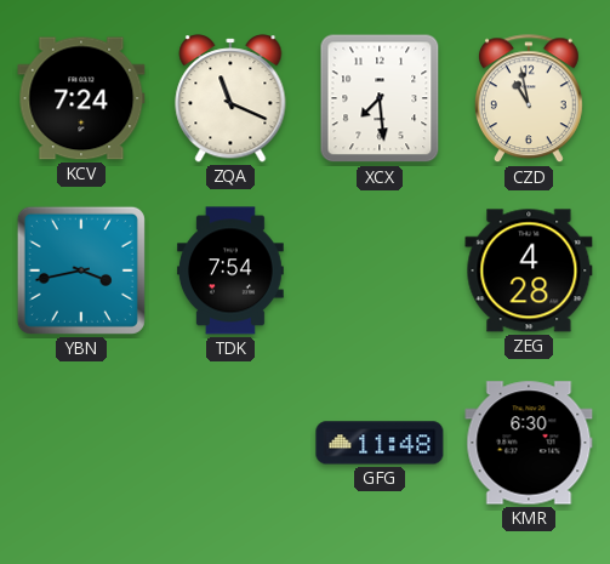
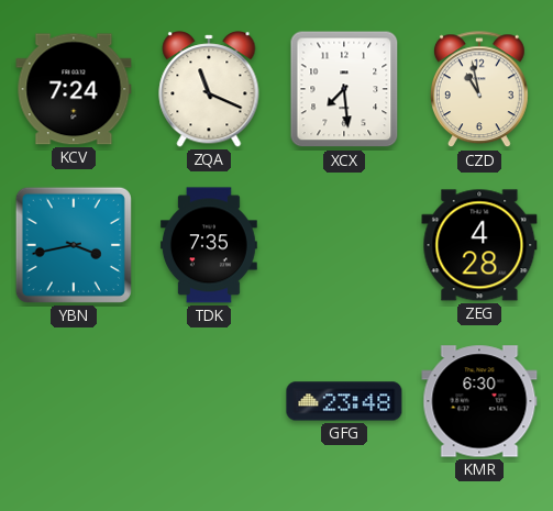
TDK: 7:54 -> 7:35
GFG: 11:48 -> 23:48
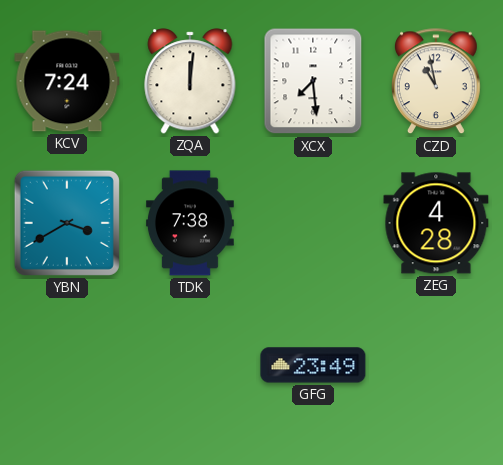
ZQA: 11:19 -> 12:01
YBN: 3:43 -> 3:40
TDK: 7:35 -> 7:38
GFG: 23:48 -> 23:49
KMR: 6:30 -> none
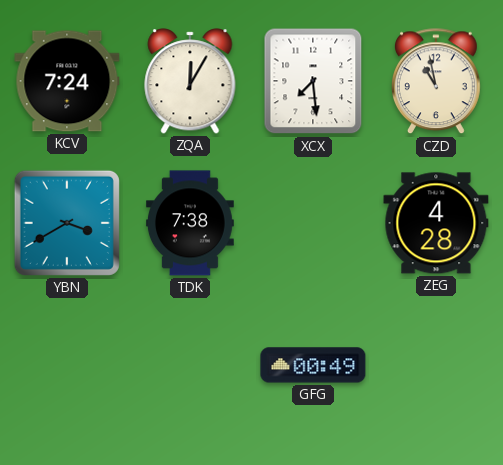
ZQA: 12:01 -> 12:05
GFG: 23:49 -> 00:49
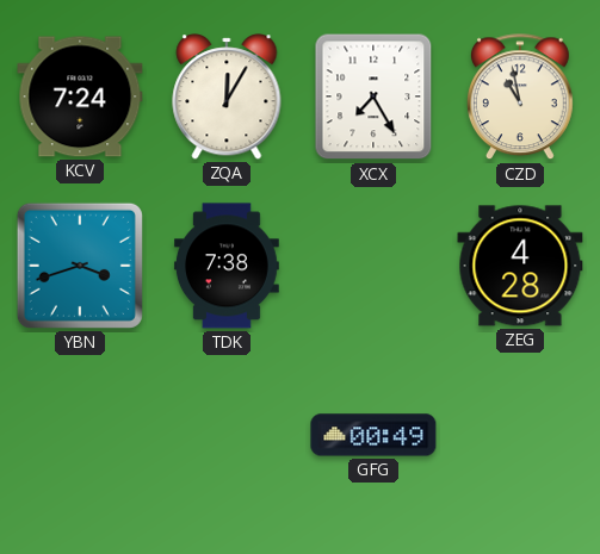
XCX: 7:29 -> 7:25
YBN: 3:40 -> 3:42
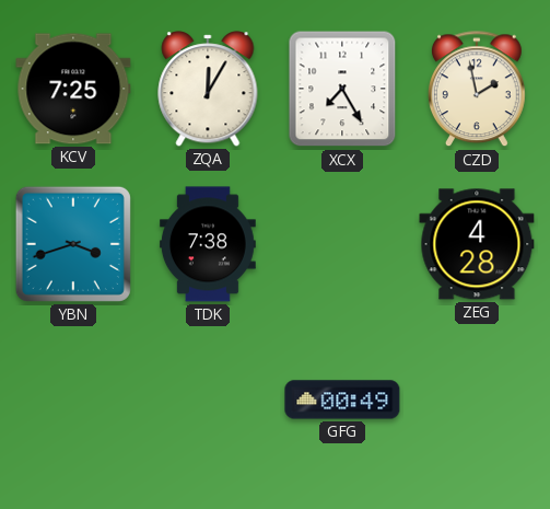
KCV: 7:24 -> 7:25
CZD: 10:58 -> 1:58
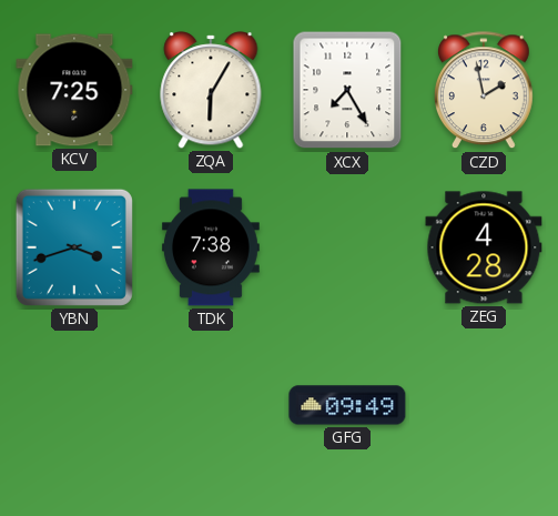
ZQA: 12:05 -> 6:05
GFG: 00:49 -> 09:49
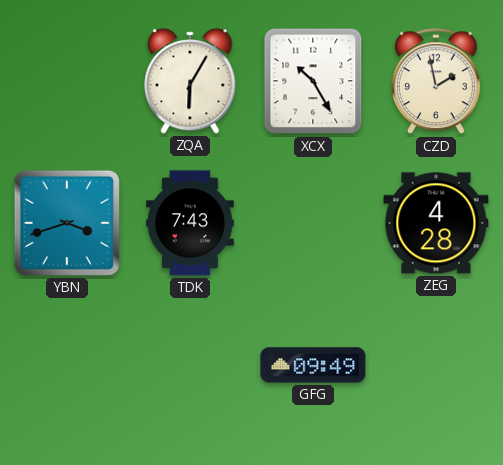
KCV: 7:25 -> none
XCX: 7:25 -> 10:25
TDK: 7:38 -> 7:43
